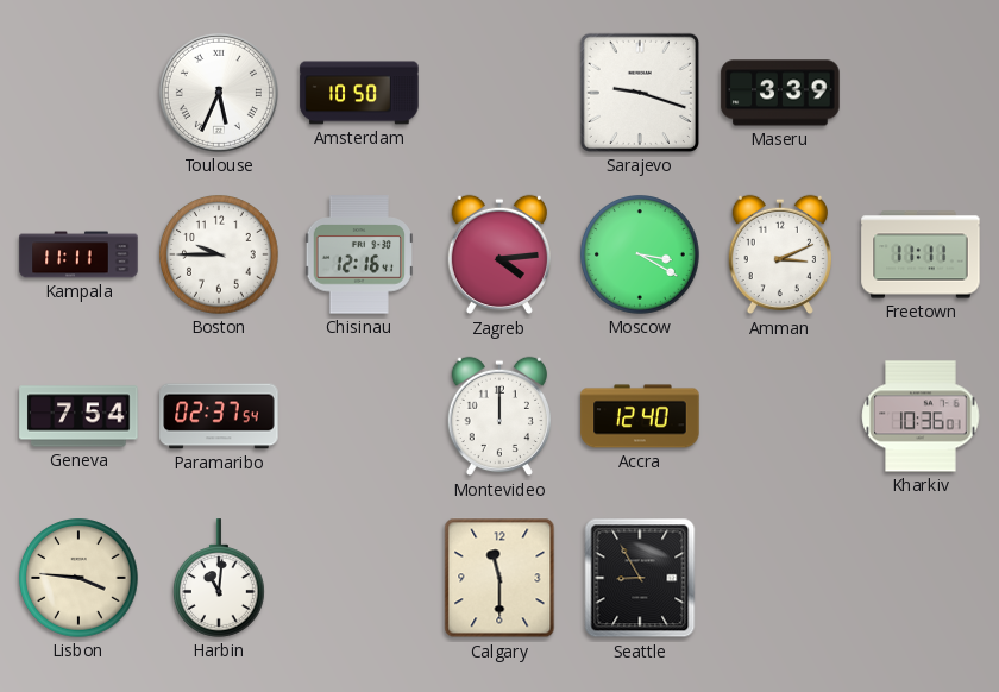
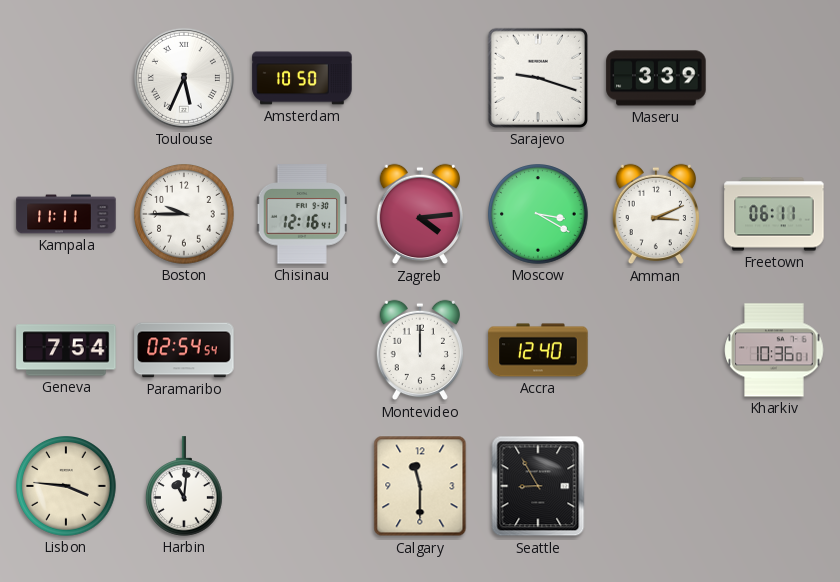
Freetown: 11:11 -> 06:11
Paramaribo: 02:37 -> 02:54
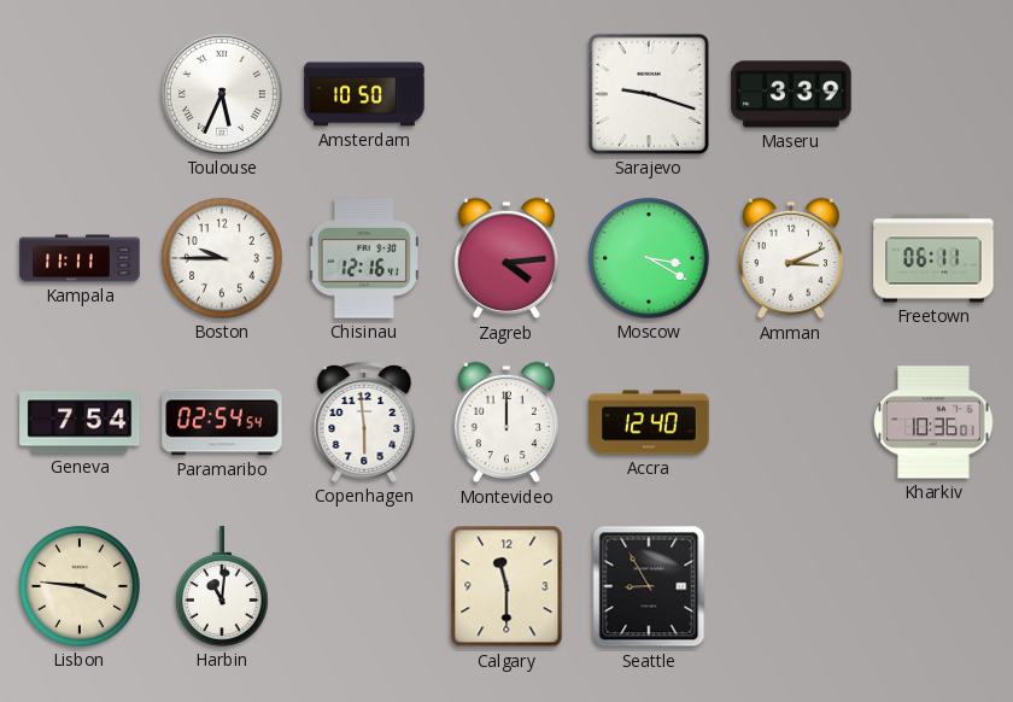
Copenhagen: none -> 5:59
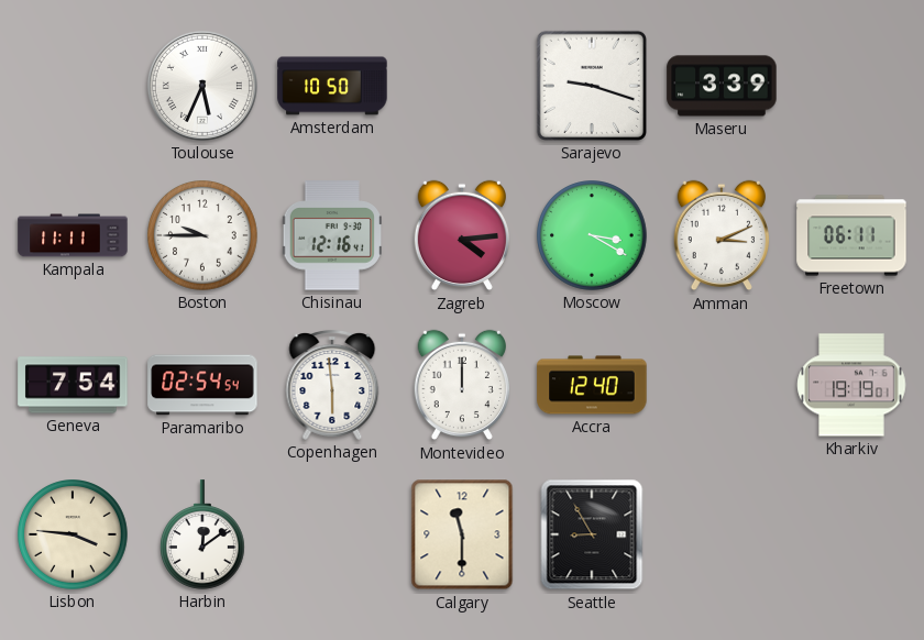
Kharkiv: 10:36 -> 19:19
Harbin: 11:01 -> 12:09
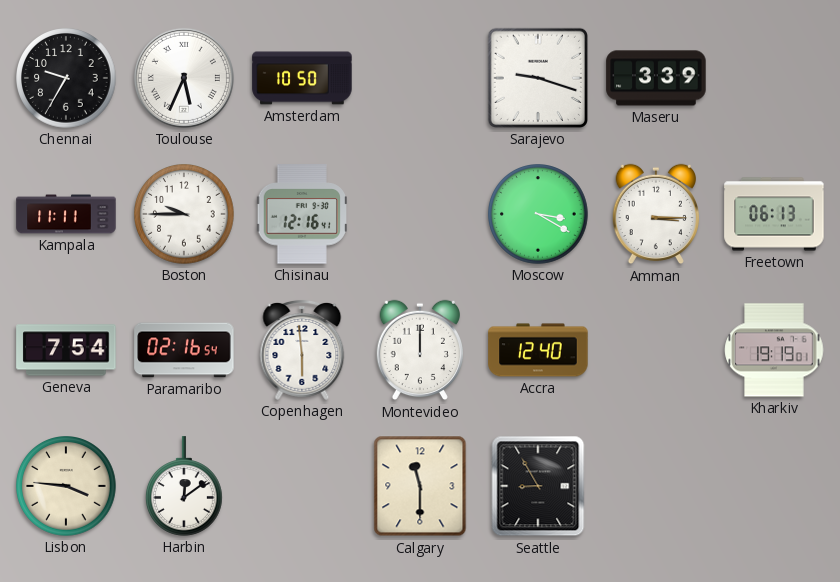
Chennai: none -> 9:35
Zagreb: 4:14 -> none
Amman: 3:11 -> 3:15
Freetown: 06:11 -> 06:13
Paramaribo: 02:54 -> 02:16
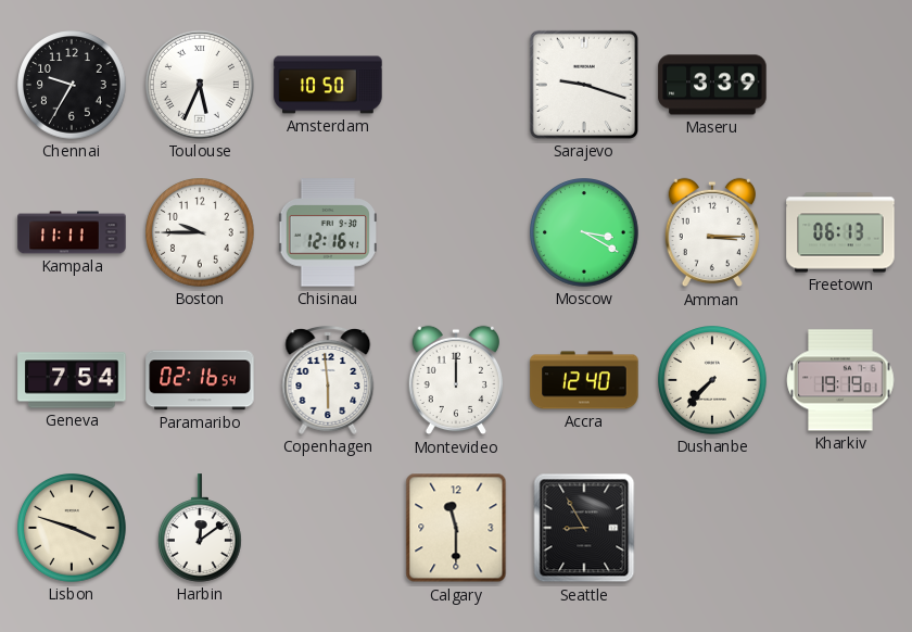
Dushanbe: none -> 7:37
Lisbon: 3:46 -> 3:48
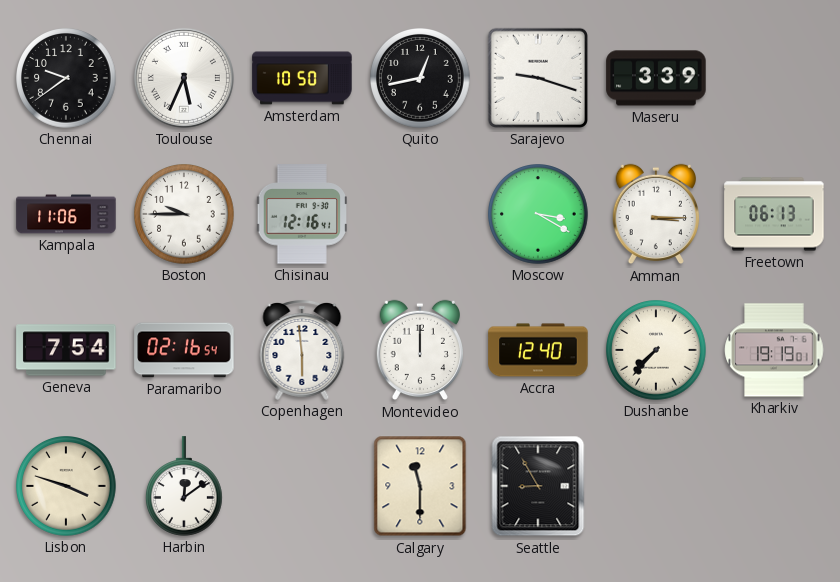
Chennai: 9:35 -> 9:39
Quito: none -> 12:43
Kampala: 11:11 -> 11:06
